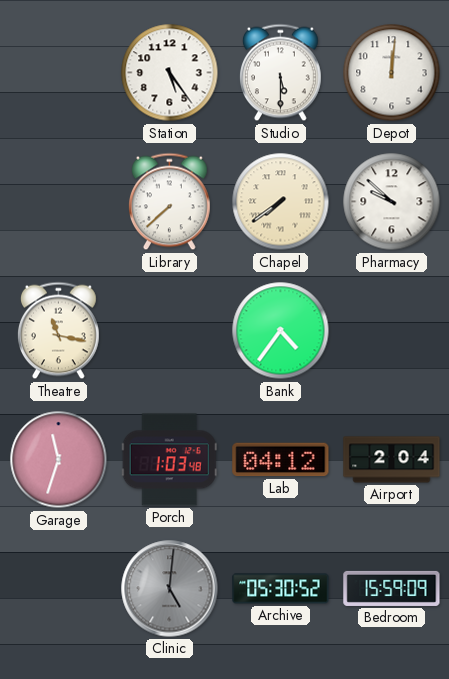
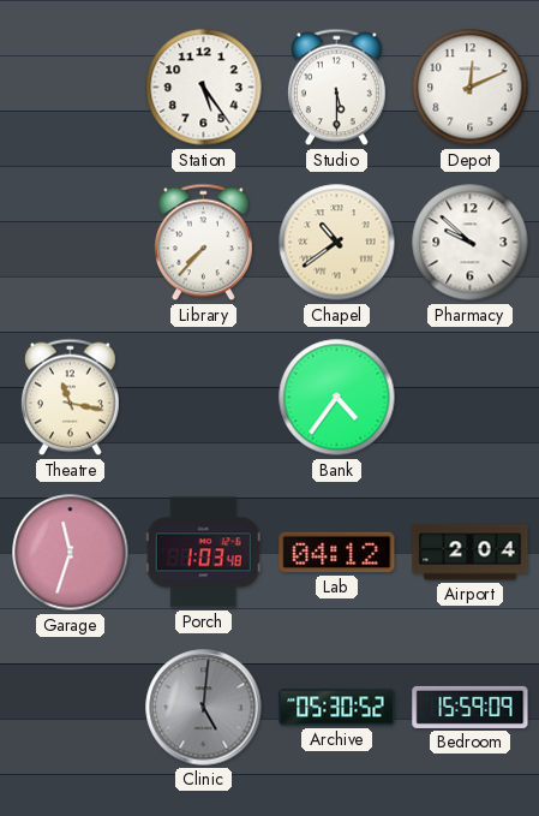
Depot: 12:01 -> 12:11
Library: 7:38 -> 7:37
Chapel: 7:39 -> 10:39
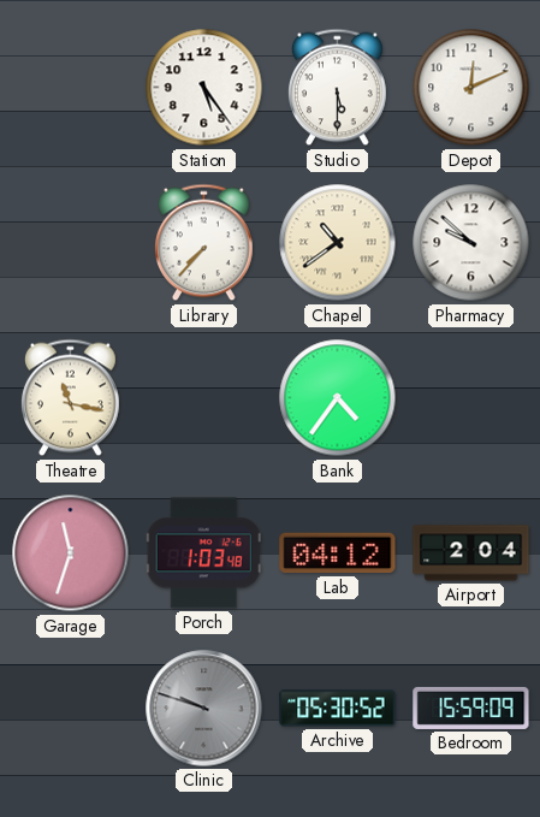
Clinic: 5:01 -> 9:48
